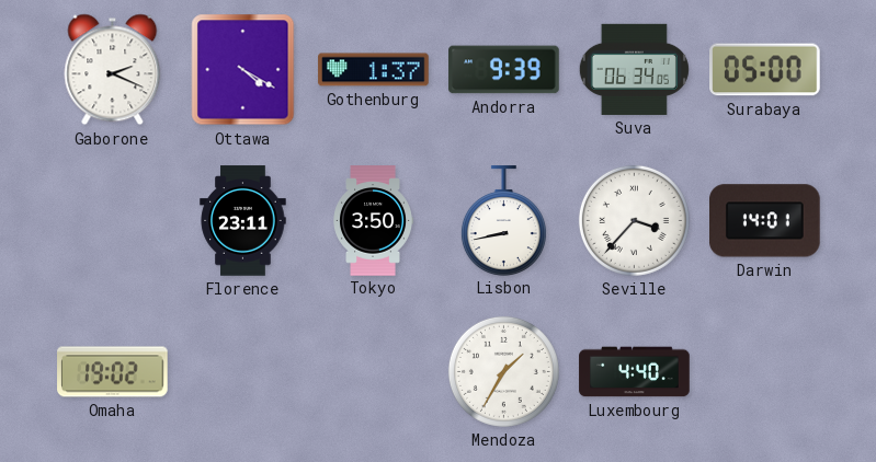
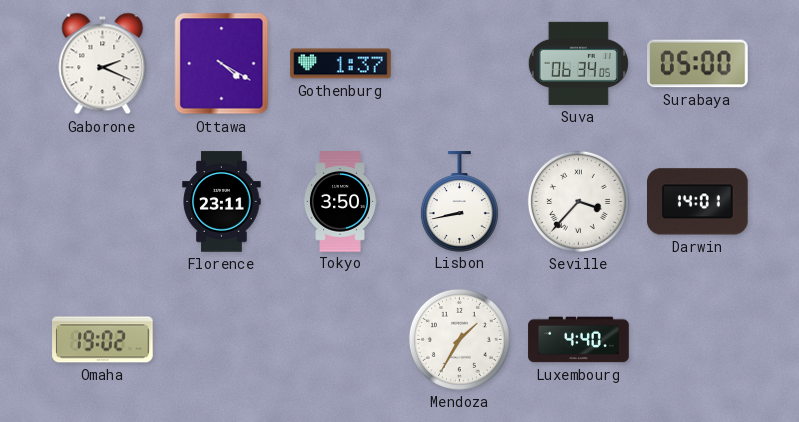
Andorra: 9:39 -> none
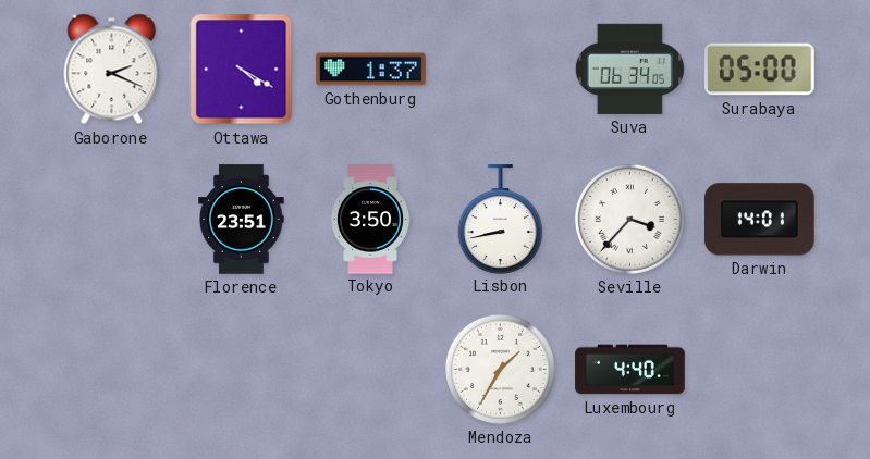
Florence: 23:11 -> 23:51
Omaha: 19:02 -> none
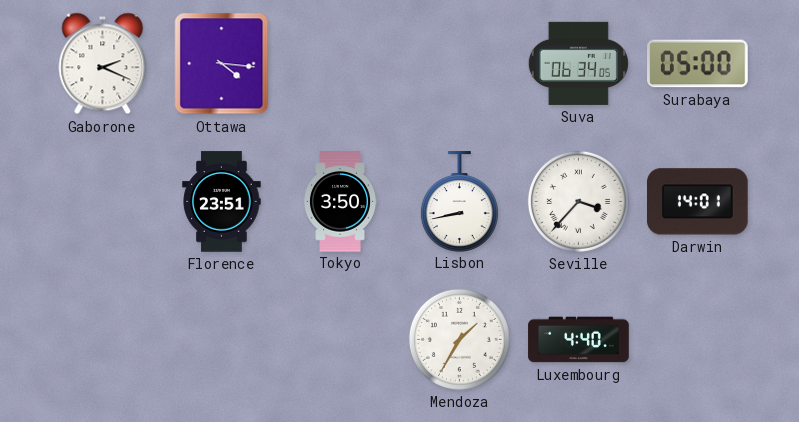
Ottawa: 4:20 -> 4:16
Gothenburg: 1:37 -> none
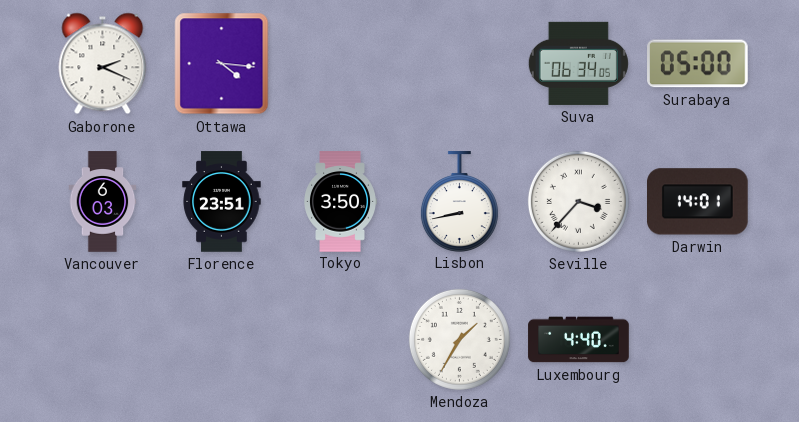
Vancouver: none -> 6:03
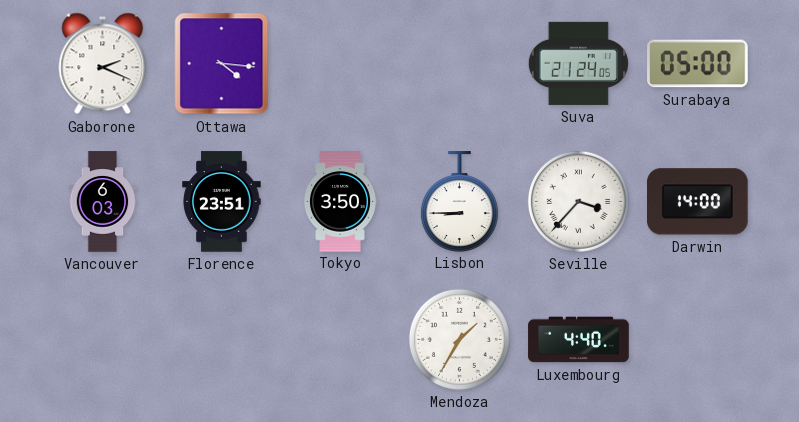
Suva: 06:34 -> 21:24
Lisbon: 8:43 -> 8:45
Darwin: 14:01 -> 14:00
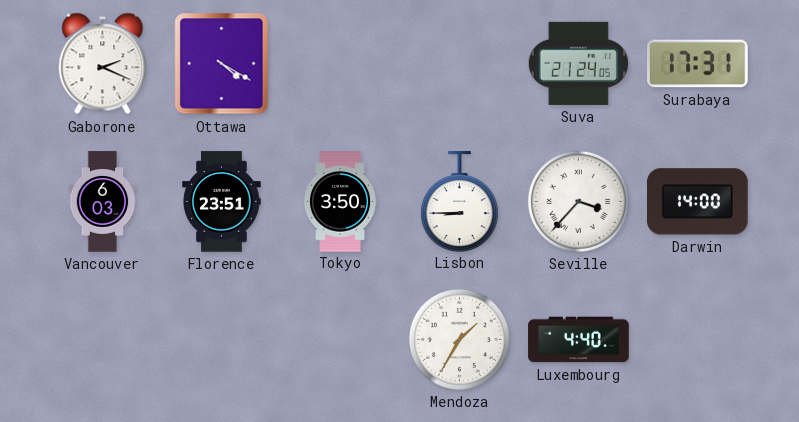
Ottawa: 4:16 -> 4:20
Surabaya: 05:00 -> 17:31
